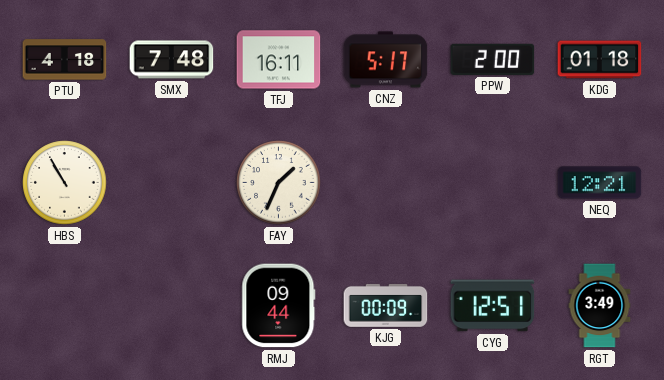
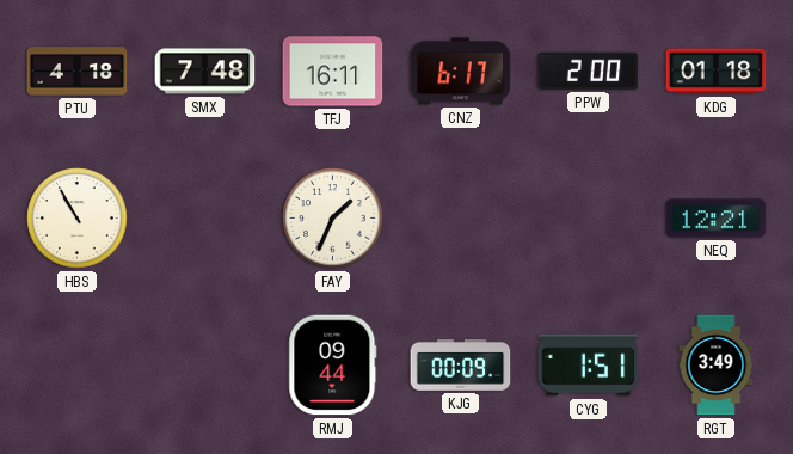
CNZ: 5:17 -> 6:17
CYG: 12:51 -> 1:51
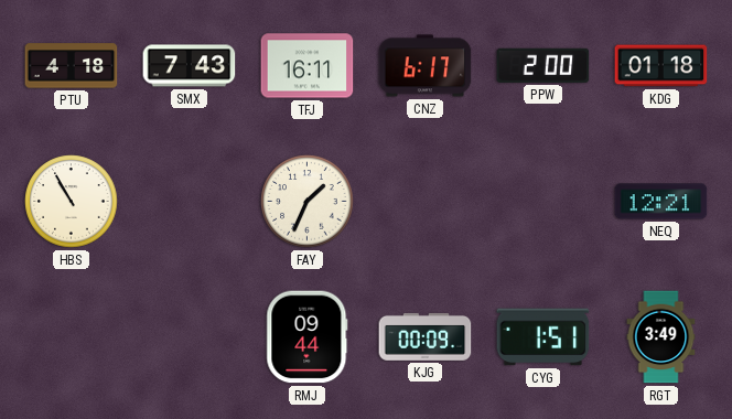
SMX: 7:48 -> 7:43
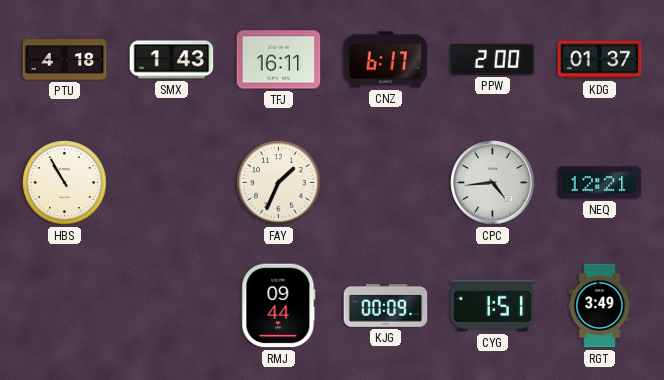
SMX: 7:43 -> 1:43
KDG: 01:18 -> 01:37
CPC: none -> 4:44
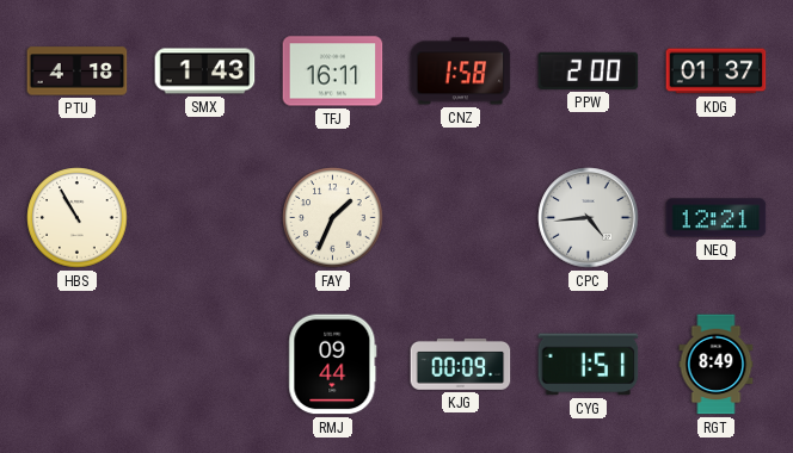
CNZ: 6:17 -> 1:58
RGT: 3:49 -> 8:49
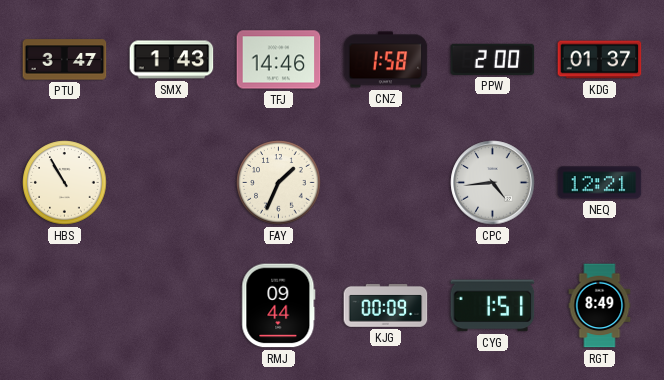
PTU: 4:18 -> 3:47
TFJ: 16:11 -> 14:46
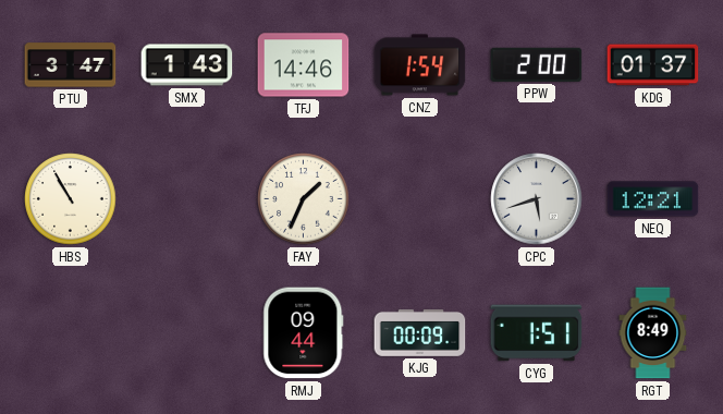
CNZ: 1:58 -> 1:54
CPC: 4:44 -> 5:42
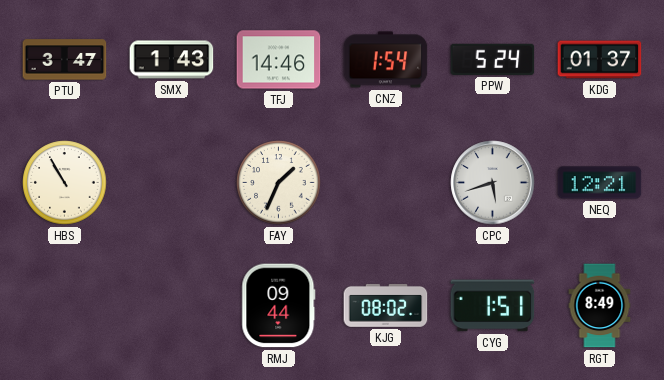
PPW: 2:00 -> 5:24
KJG: 00:09 -> 08:02
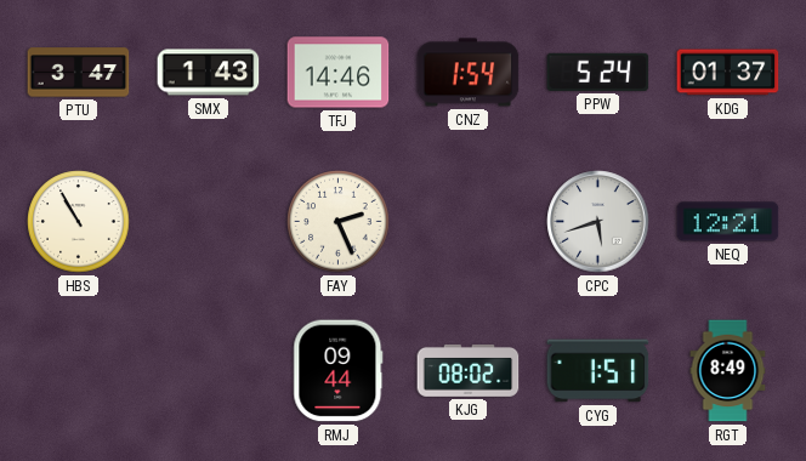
FAY: 1:34 -> 2:26
